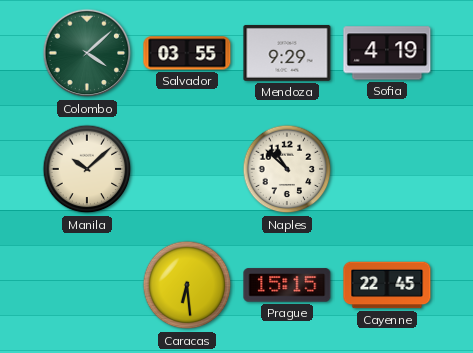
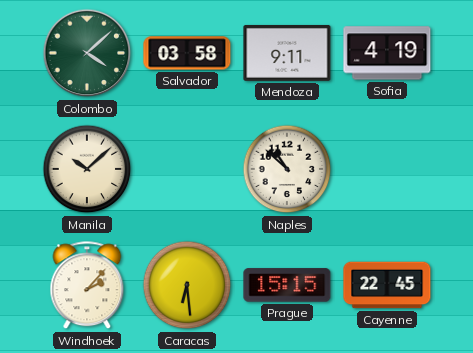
Salvador: 03:55 -> 03:58
Mendoza: 9:29 -> 9:11
Windhoek: none -> 2:07
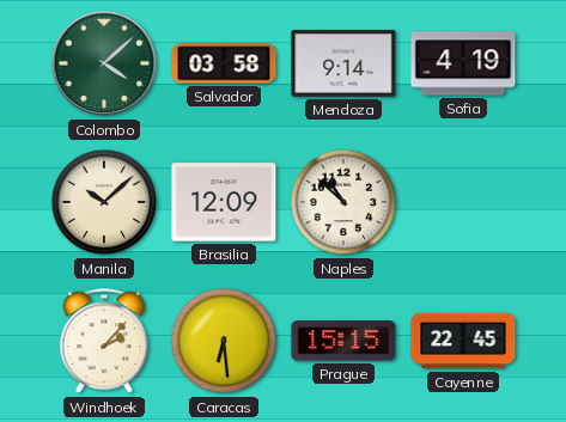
Mendoza: 9:11 -> 9:14
Brasilia: none -> 12:09
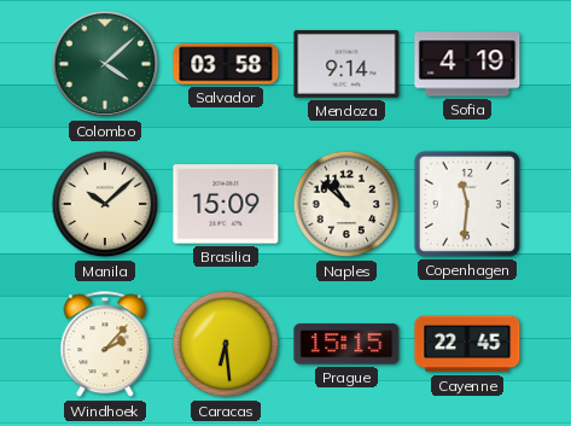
Brasilia: 12:09 -> 15:09
Copenhagen: none -> 11:31
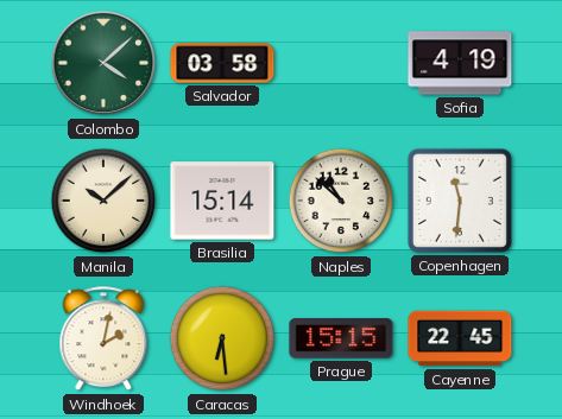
Mendoza: 9:14 -> none
Brasilia: 15:09 -> 15:14
Windhoek: 2:07 -> 2:02
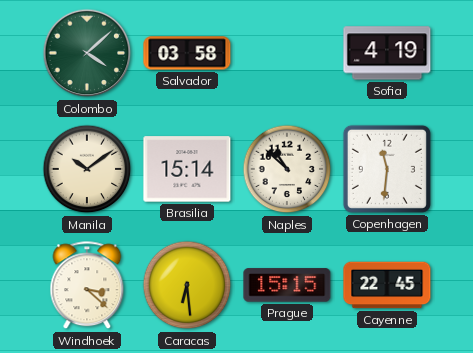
Manila: 10:08 -> 10:09
Windhoek: 2:02 -> 3:22
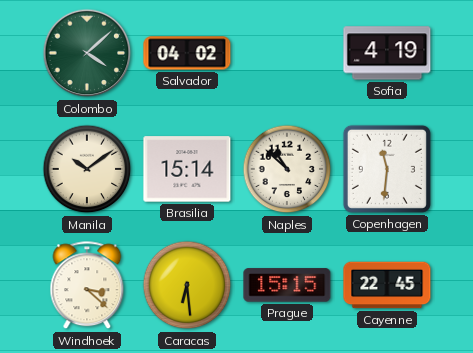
Salvador: 03:58 -> 04:02
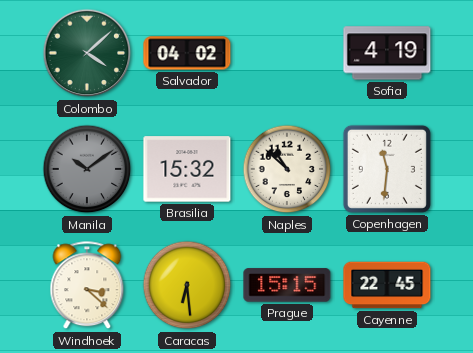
Manila dial: cream -> grey
Brasilia: 15:14 -> 15:32
